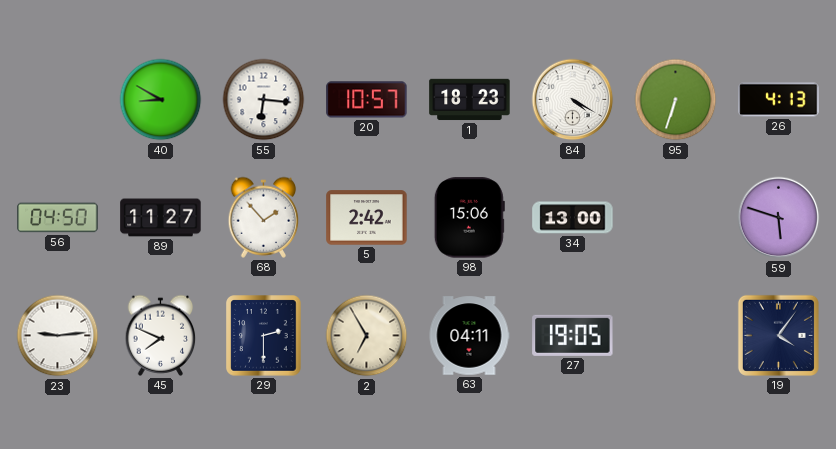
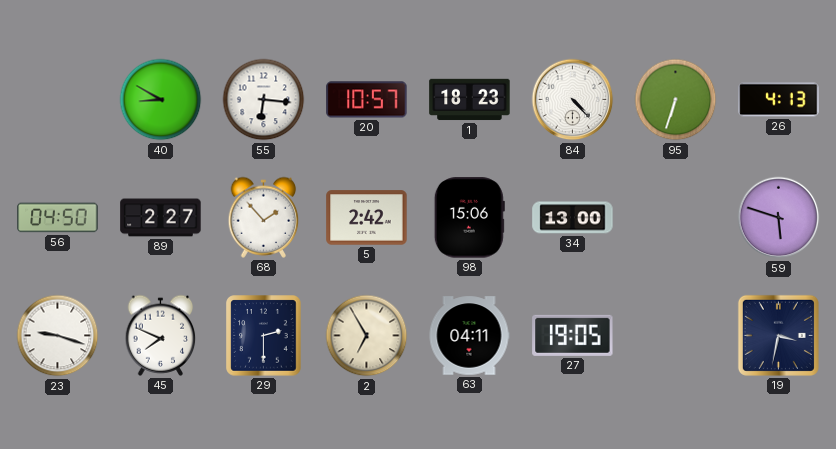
84: 4:20 -> 4:23
89: 11:27 -> 2:27
23: 9:14 -> 9:18
19: 4:06 -> 3:32
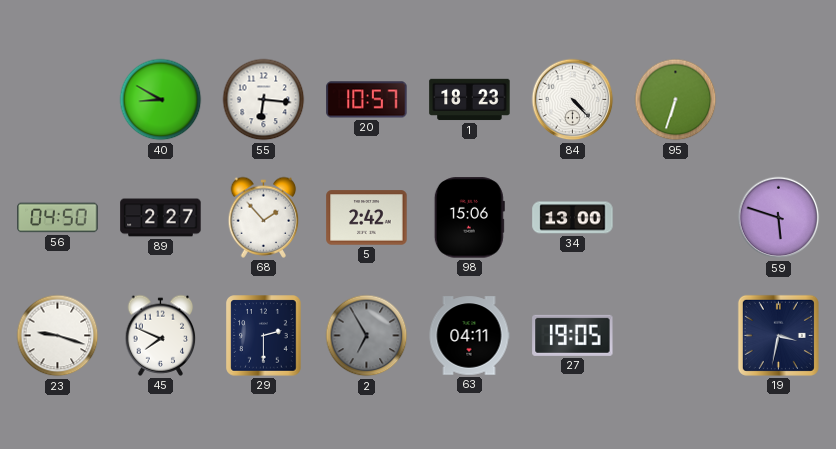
26: 4:13 -> none
2 dial: cream -> grey
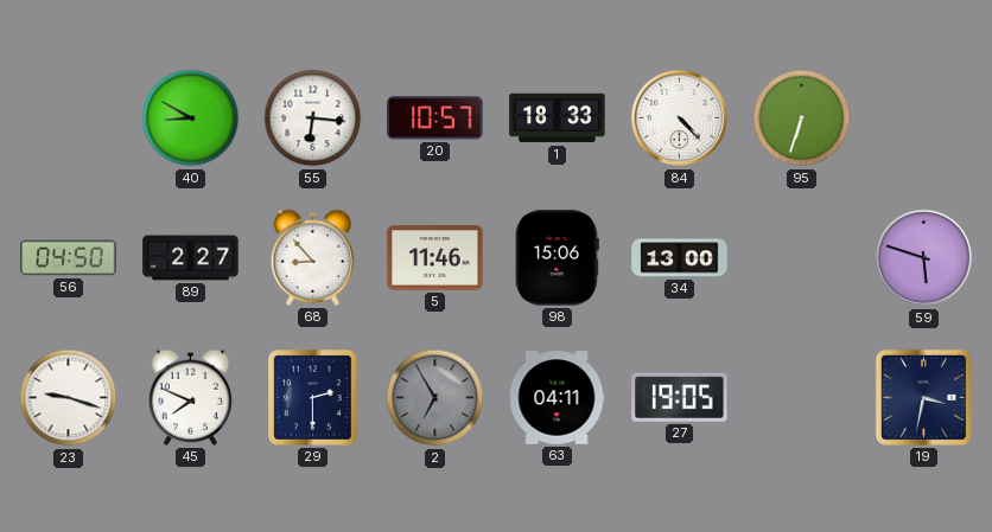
1: 18:23 -> 18:33
68: 1:53 -> 8:53
5: 2:42 -> 11:46
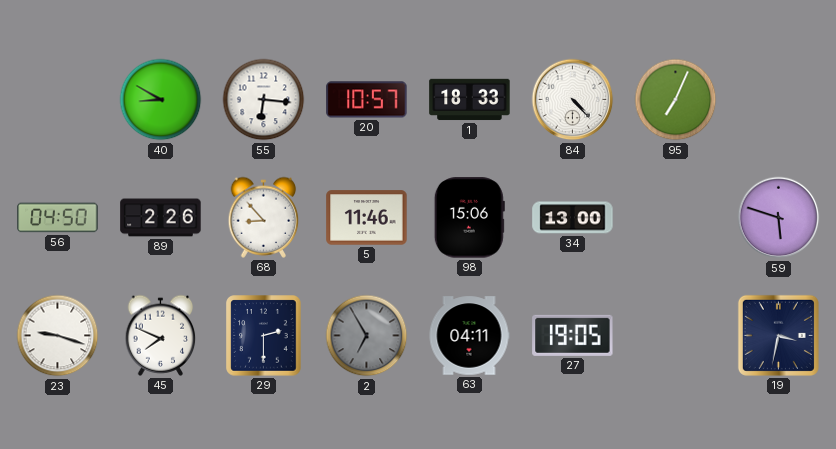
95: 6:33 -> 7:04
89: 2:27 -> 2:26
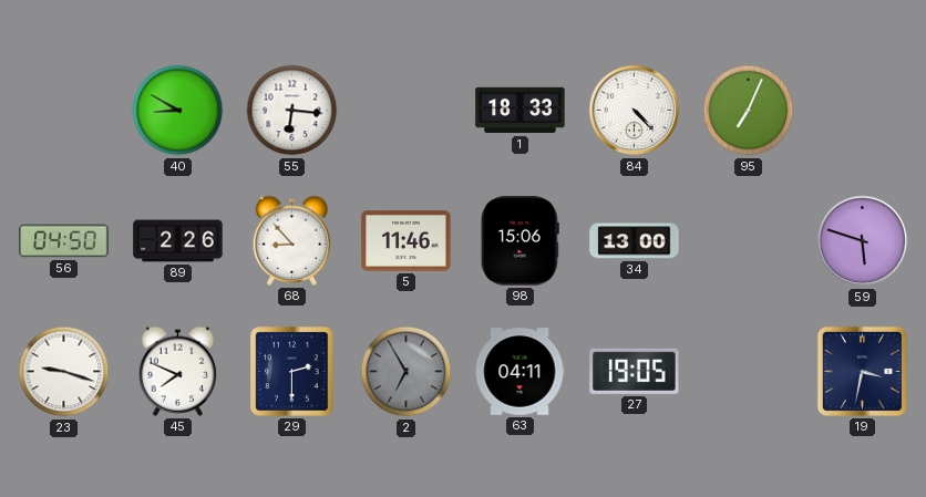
20: 10:57 -> none
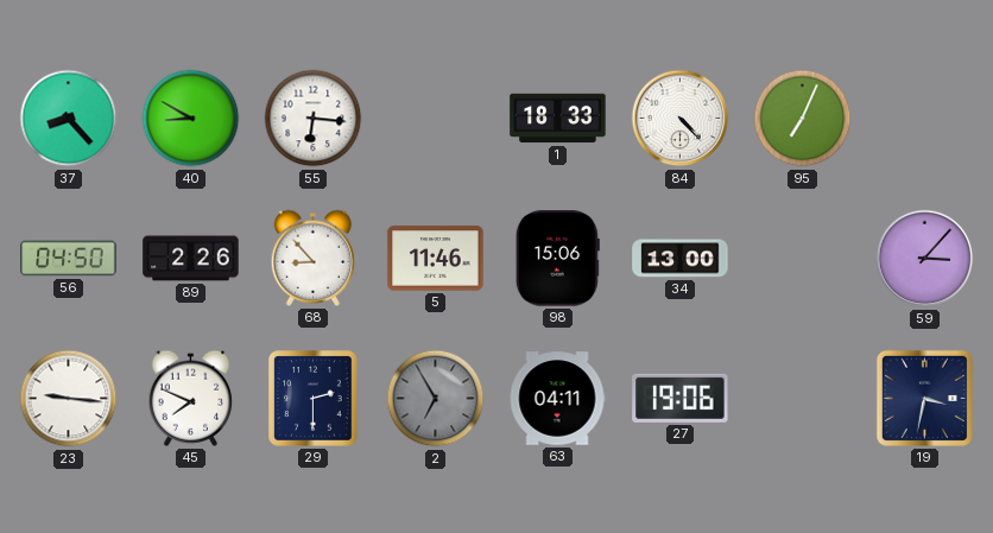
37: none -> 8:23
59: 5:48 -> 3:07
23: 9:18 -> 9:16
27: 19:05 -> 19:06
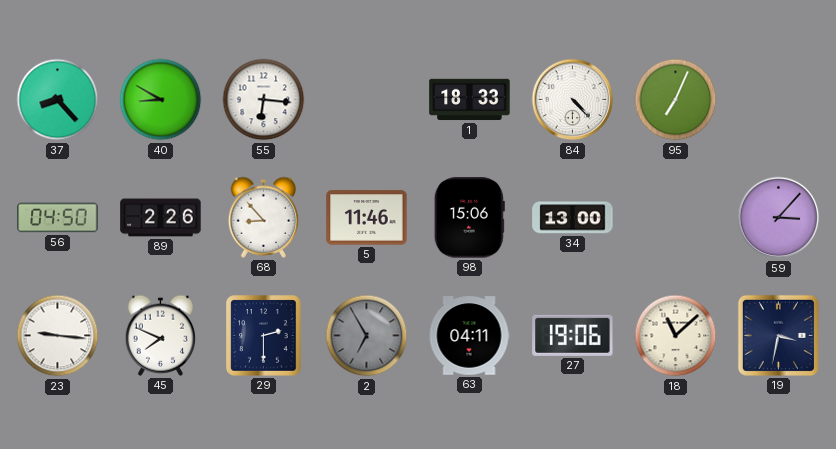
18: none -> 11:08
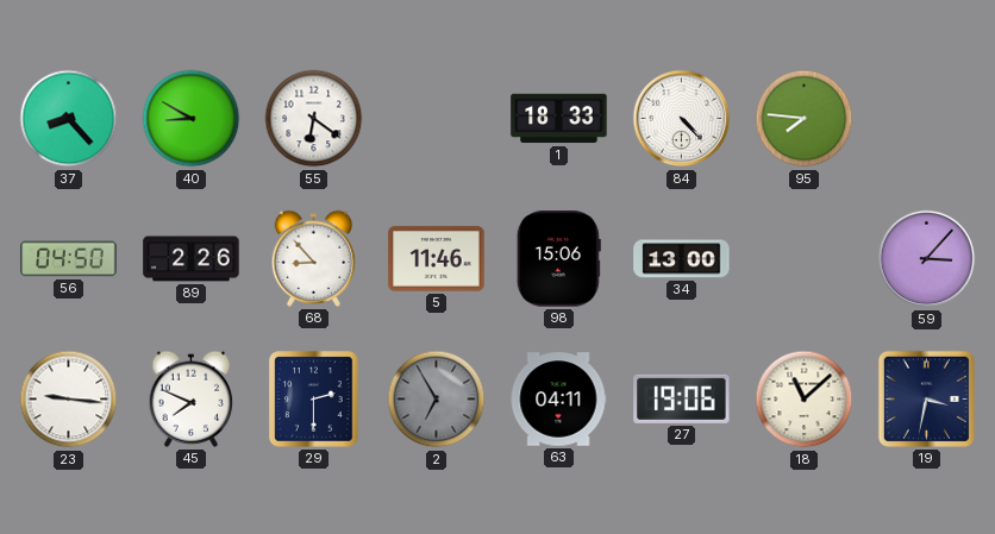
55: 6:16 -> 6:21
95: 7:04 -> 7:46
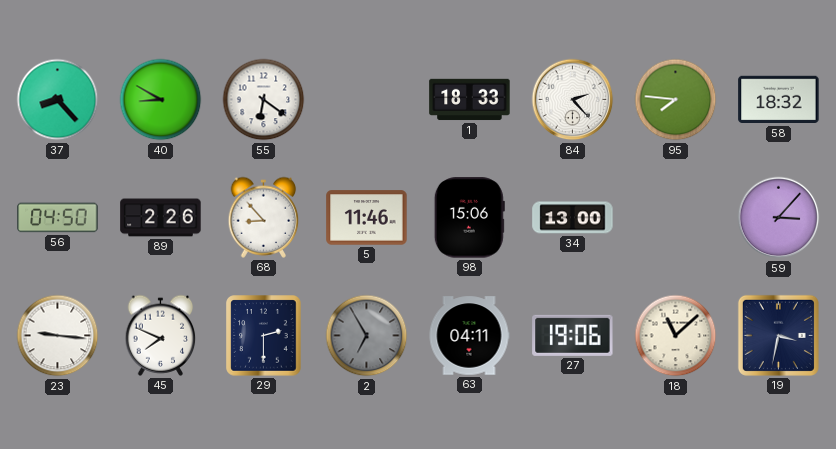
84: 4:23 -> 2:23
58: none -> 18:32
